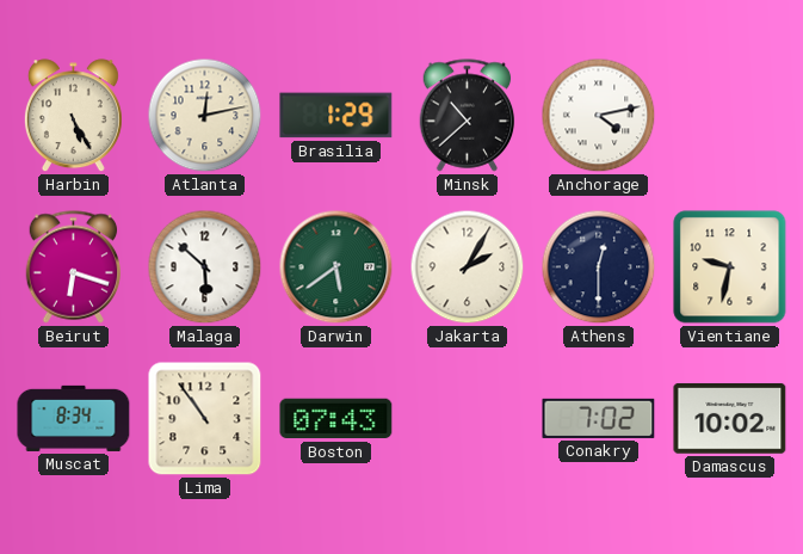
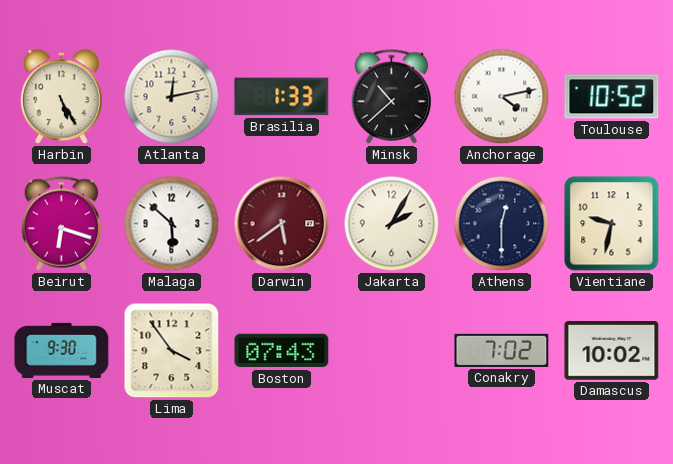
Brasilia: 1:29 -> 1:33
Toulouse: none -> 10:52
Darwin dial: green -> burgundy
Muscat: 8:34 -> 9:30
Lima: 10:54 -> 3:54
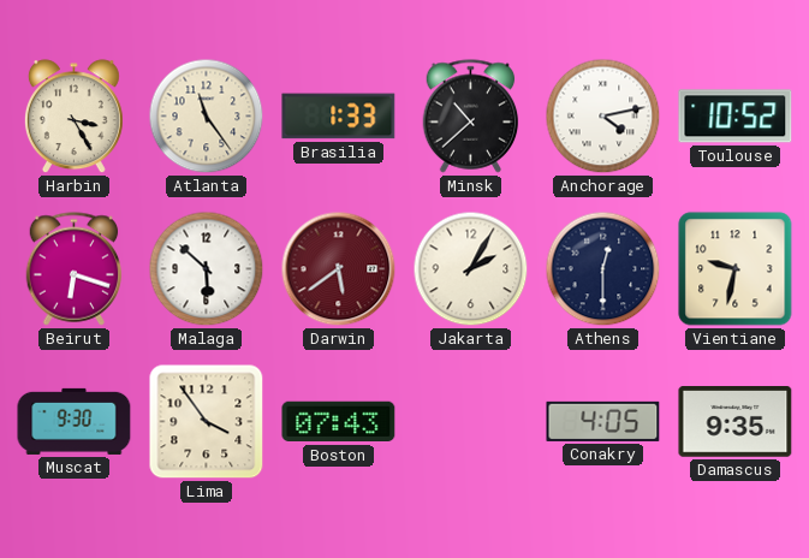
Harbin: 5:25 -> 3:25
Atlanta: 12:13 -> 11:24
Conakry: 7:02 -> 4:05
Damascus: 10:02 -> 9:35
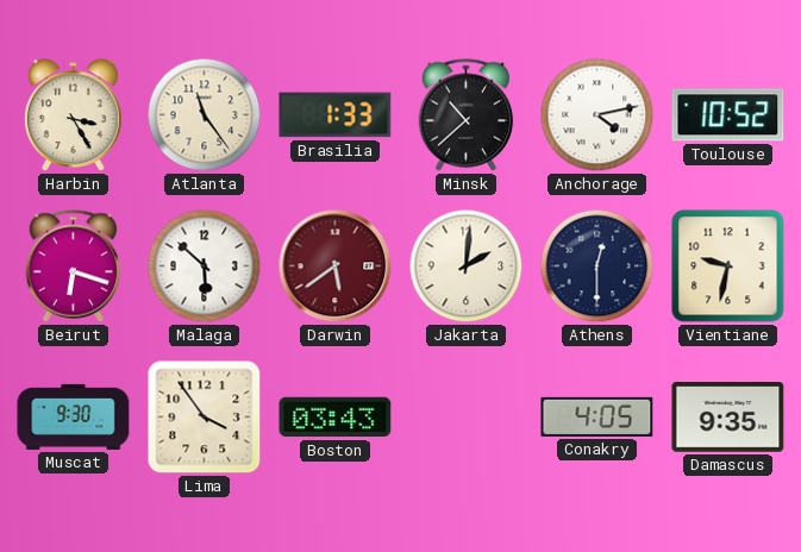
Jakarta: 2:05 -> 2:01
Boston: 07:43 -> 03:43
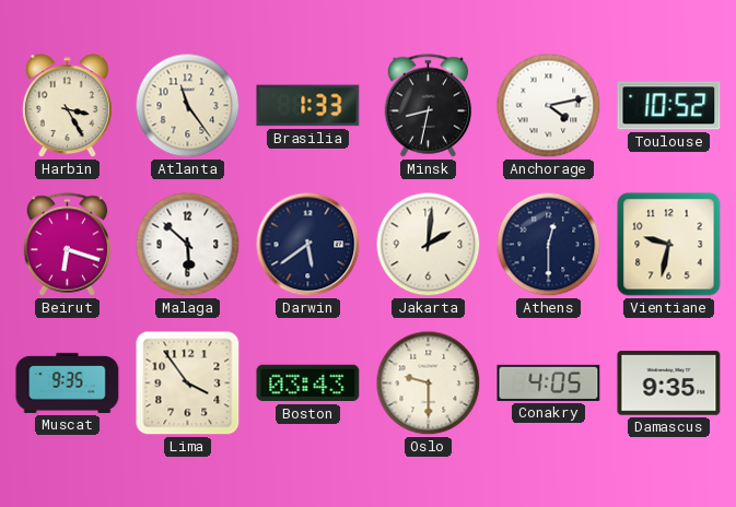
Minsk: 10:38 -> 8:32
Darwin dial: burgundy -> navy
Muscat: 9:30 -> 9:35
Oslo: none -> 9:30
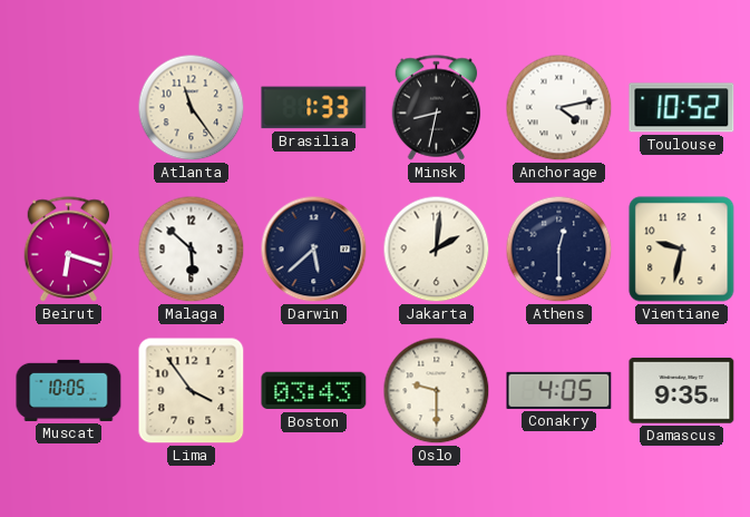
Harbin: 3:25 -> none
Darwin: 5:39 -> 5:38
Muscat: 9:35 -> 10:05
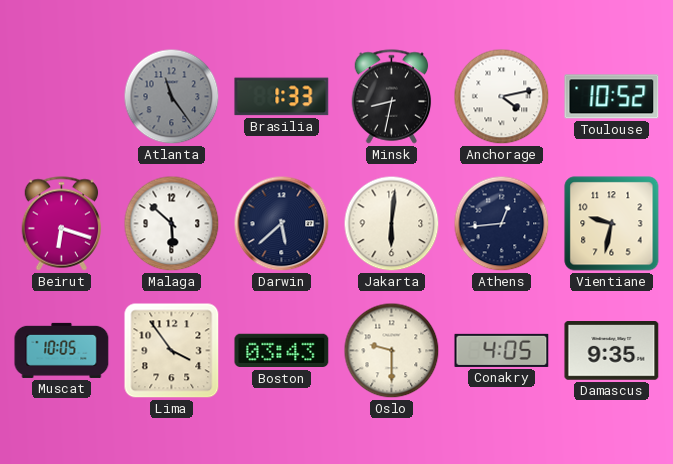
Atlanta dial: cream -> grey
Jakarta: 2:01 -> 6:01
Athens: 12:30 -> 12:44
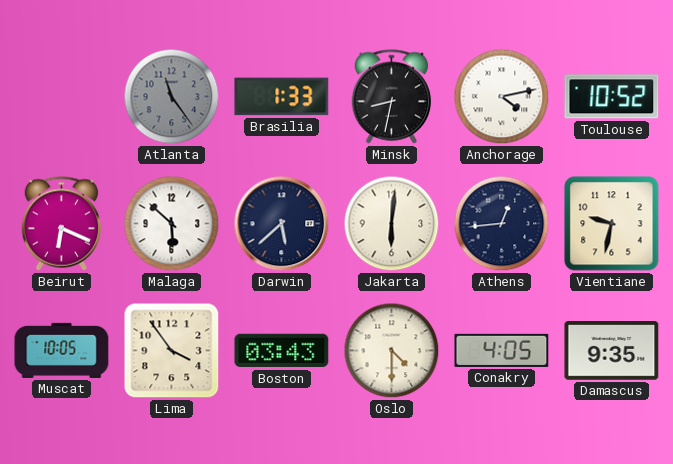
Beirut: 6:18 -> 6:19
Oslo: 9:30 -> 4:30
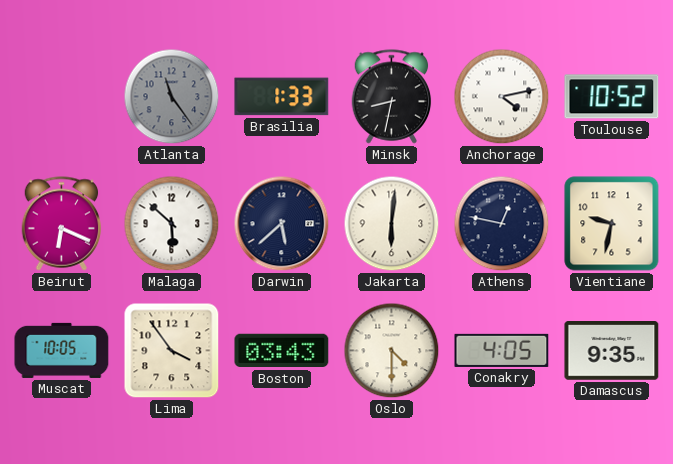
Athens: 12:44 -> 12:47
